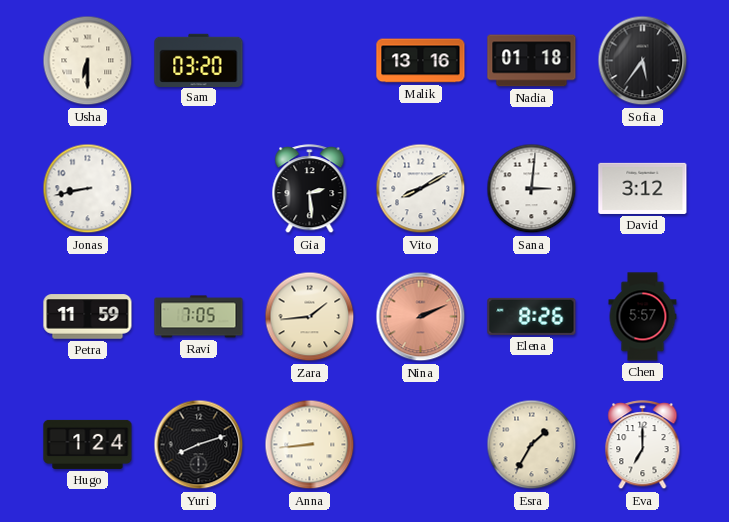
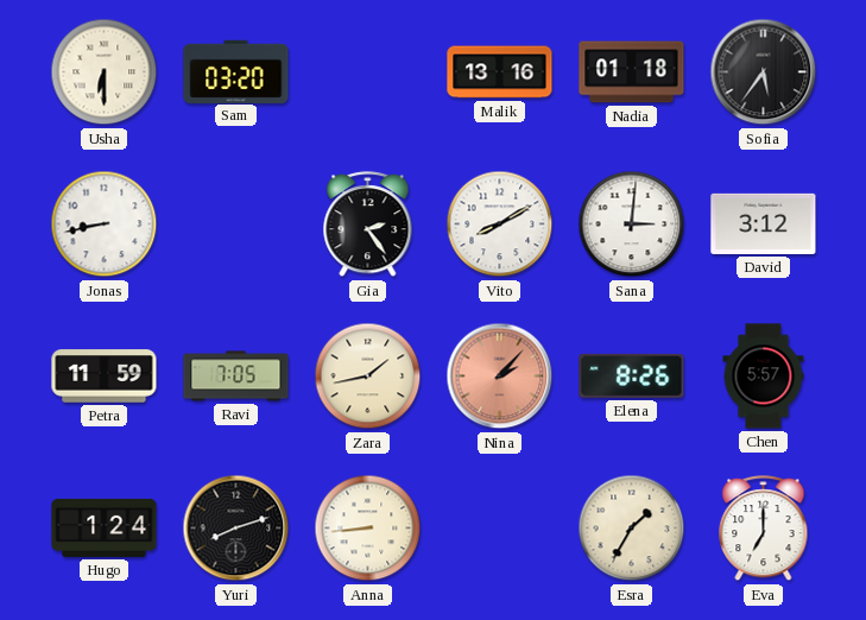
Gia: 2:29 -> 2:24
Zara: 1:44 -> 1:43
Nina: 2:11 -> 2:07
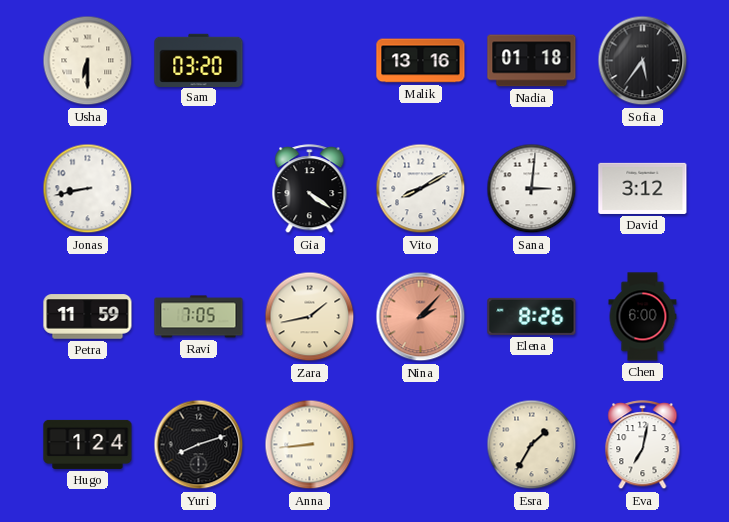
Gia: 2:24 -> 4:21
Chen: 5:57 -> 6:00
Eva: 7:00 -> 7:02
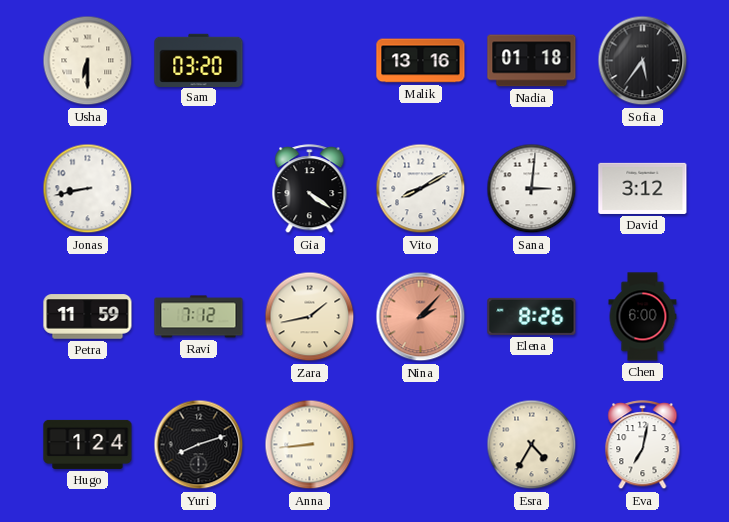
Ravi: 7:05 -> 7:12
Esra: 1:35 -> 4:35
